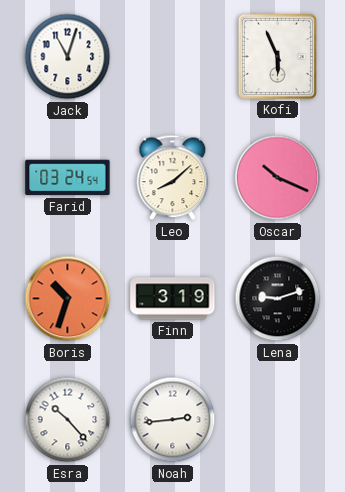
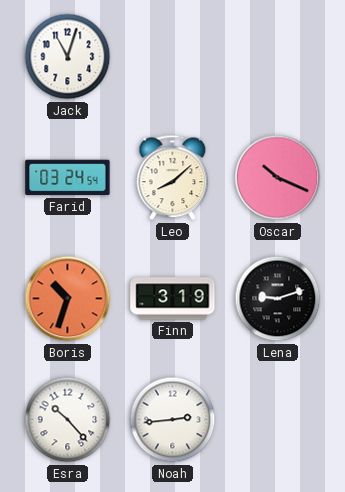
Kofi: 5:56 -> none
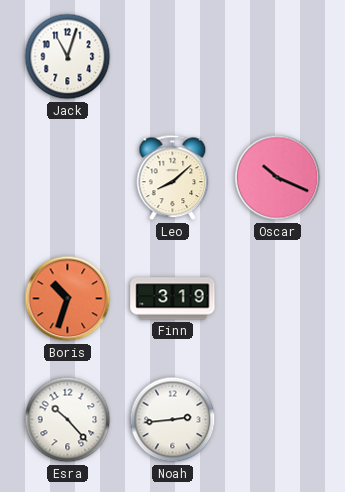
Farid: 03:24 -> none
Lena: 9:12 -> none
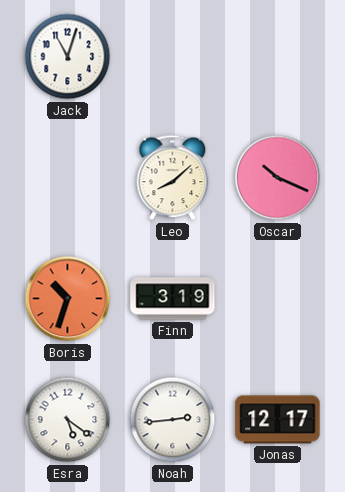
Esra: 10:23 -> 5:21
Jonas: none -> 12:17
